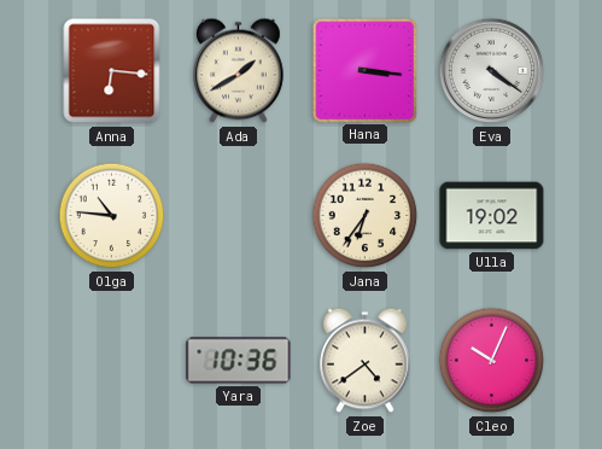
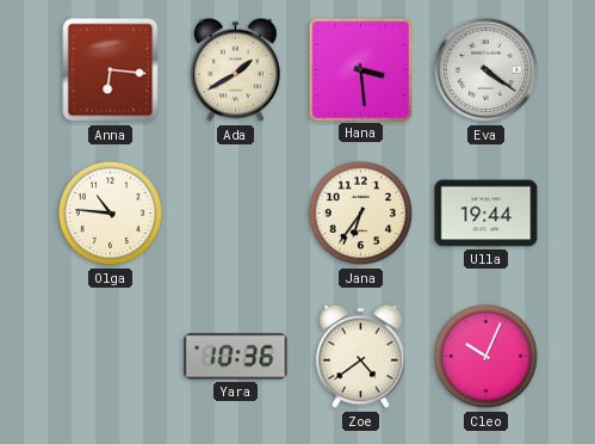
Hana: 3:16 -> 3:29
Ulla: 19:02 -> 19:44
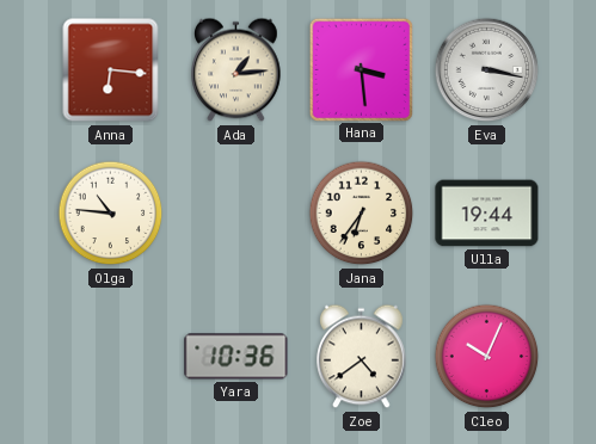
Ada: 1:40 -> 1:14
Eva: 4:21 -> 3:17
